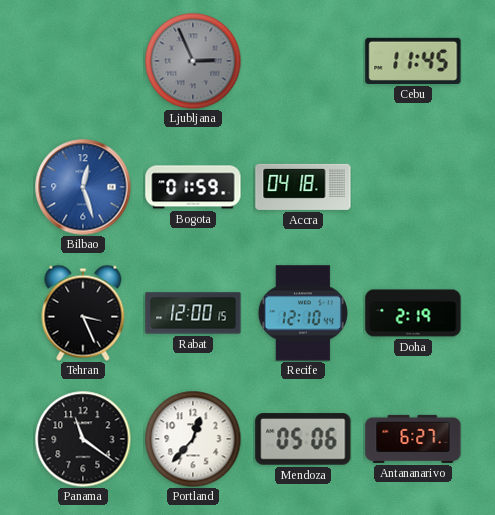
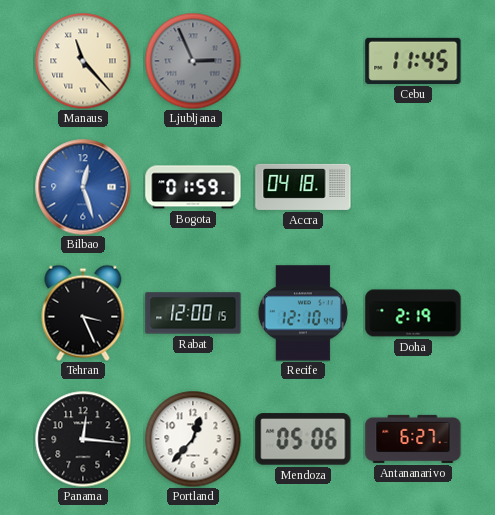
Manaus: none -> 11:23
Panama: 11:21 -> 12:16
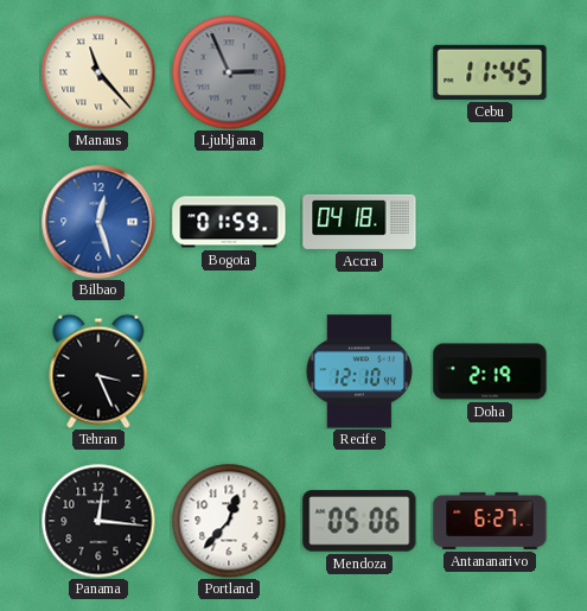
Rabat: 12:00 -> none
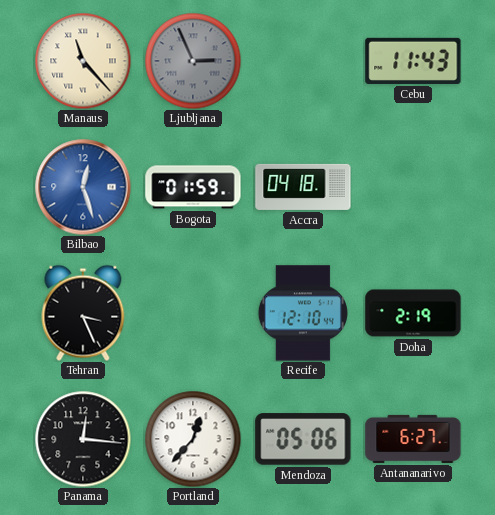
Cebu: 11:45 -> 11:43
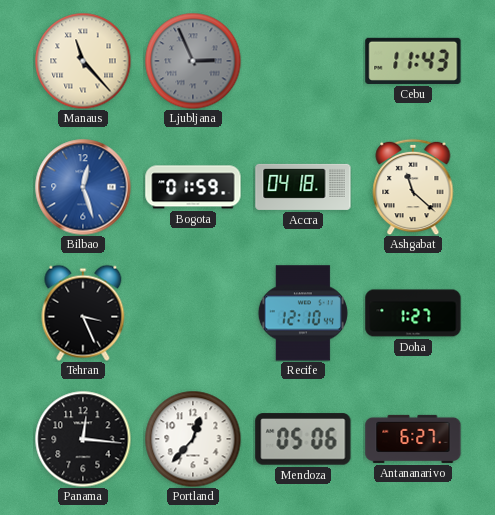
Ashgabat: none -> 11:22
Doha: 2:19 -> 1:27
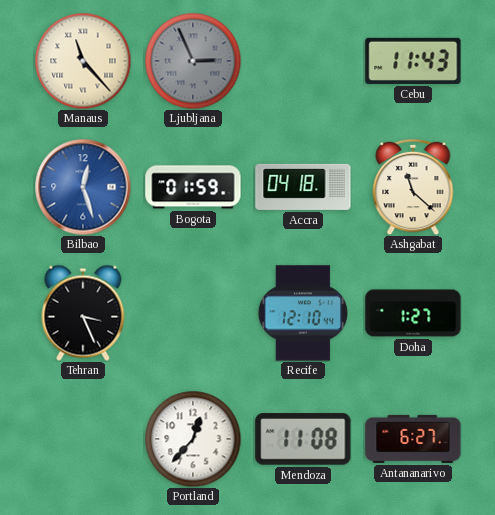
Panama: 12:16 -> none
Mendoza: 05:06 -> 11:08
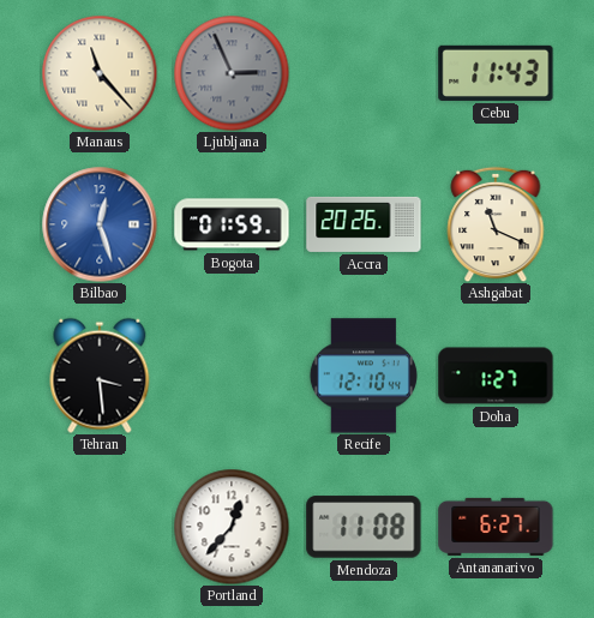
Accra: 04:18 -> 20:26
Ashgabat: 11:22 -> 11:19
Tehran: 3:26 -> 3:29
